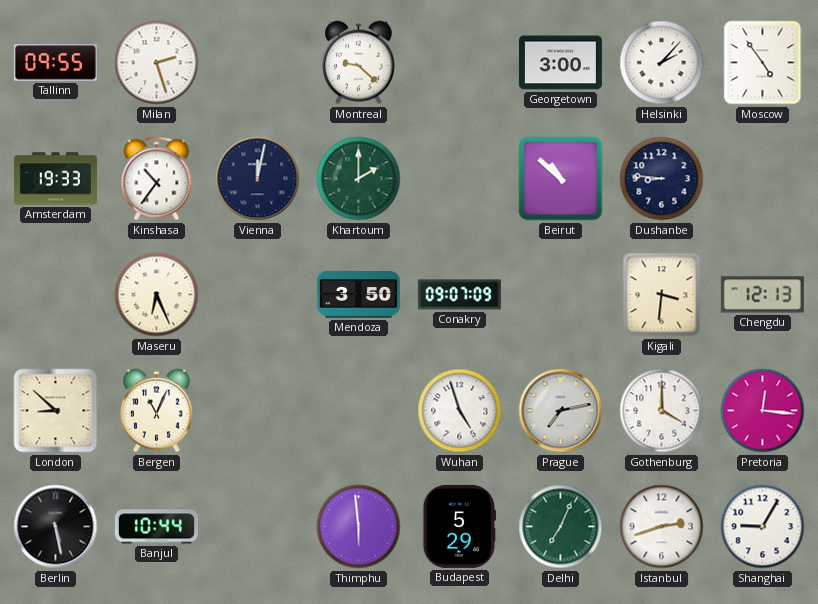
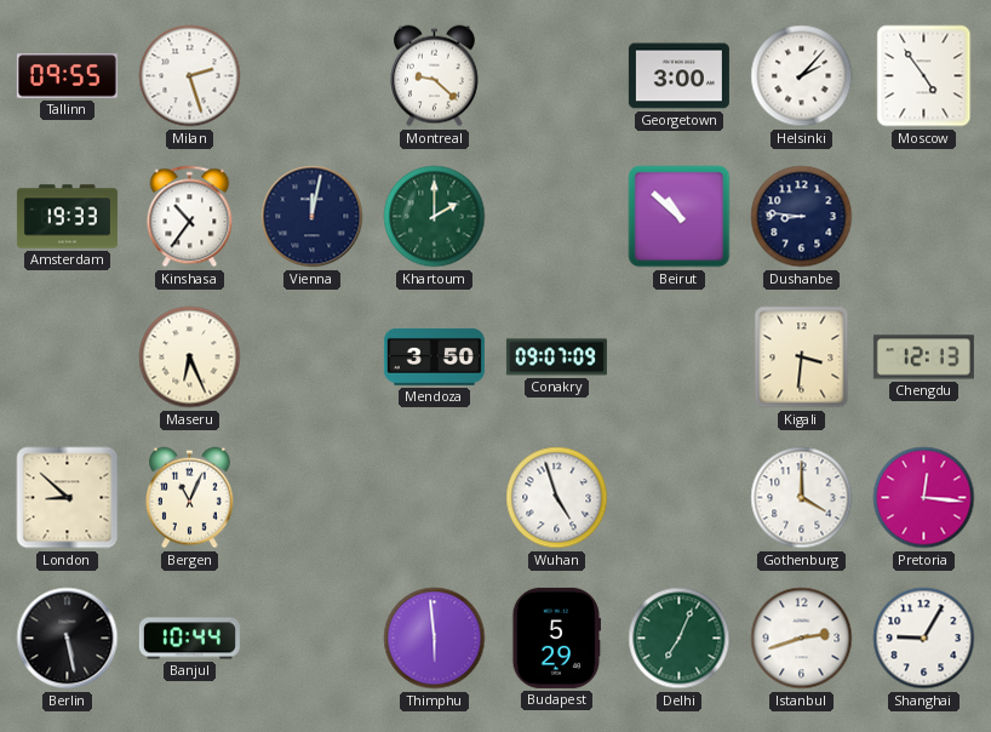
Prague: 7:13 -> none
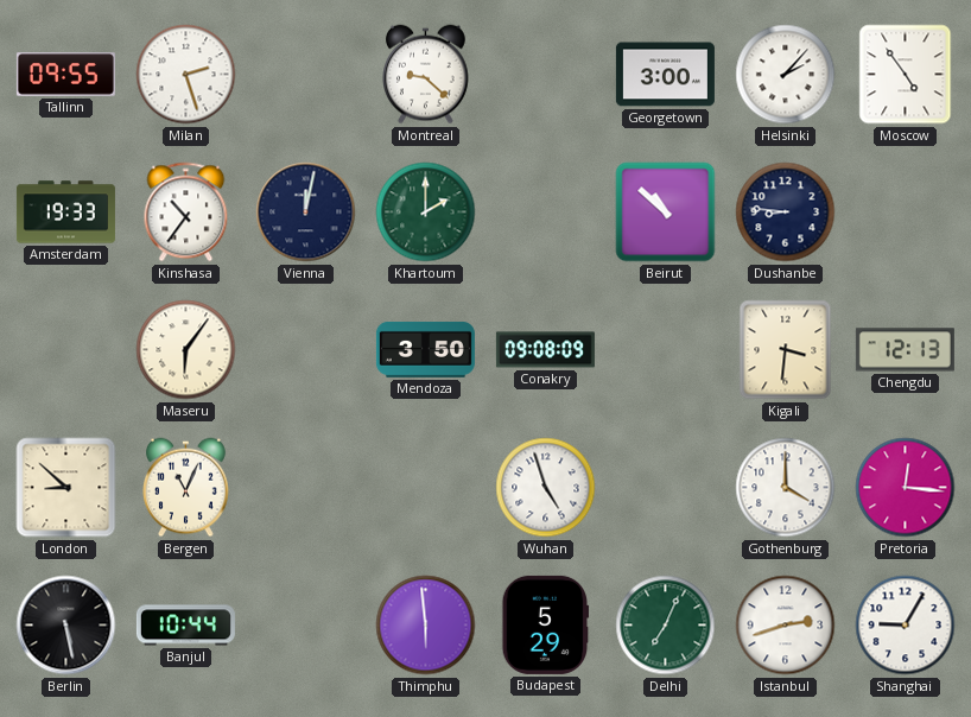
Maseru: 6:26 -> 6:06
Conakry: 09:07 -> 09:08
